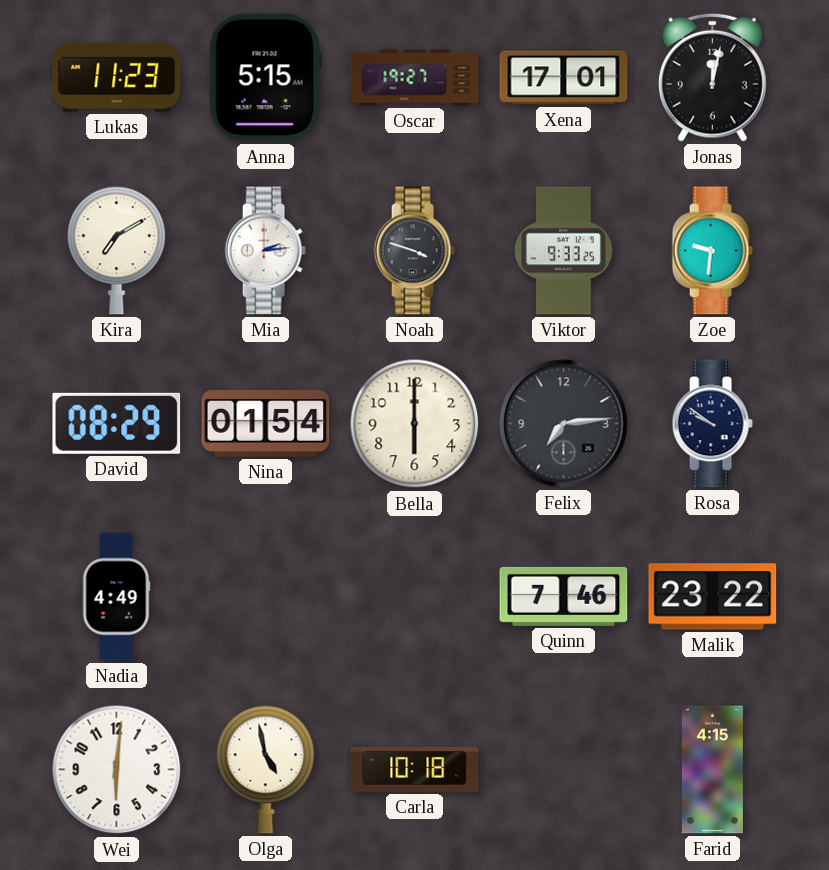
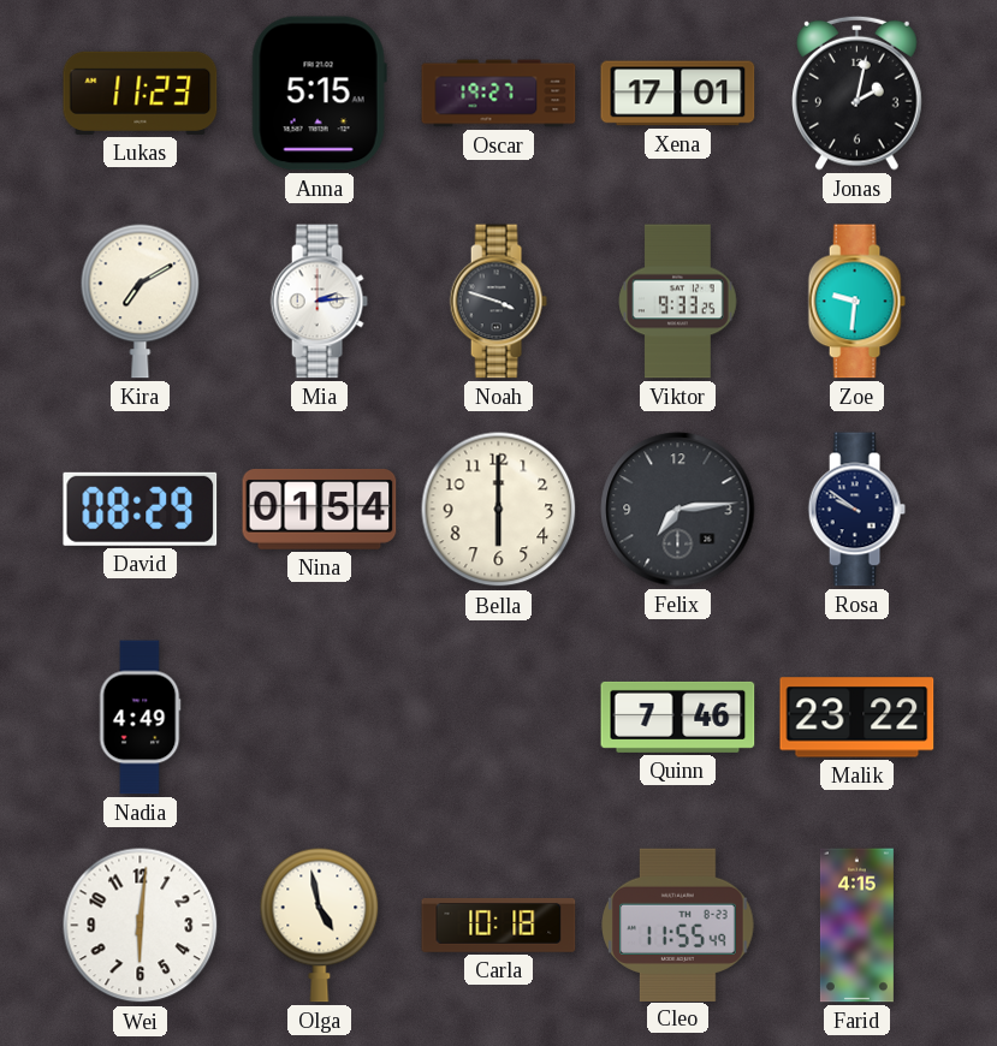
Jonas: 12:02 -> 2:02
Cleo: none -> 11:55
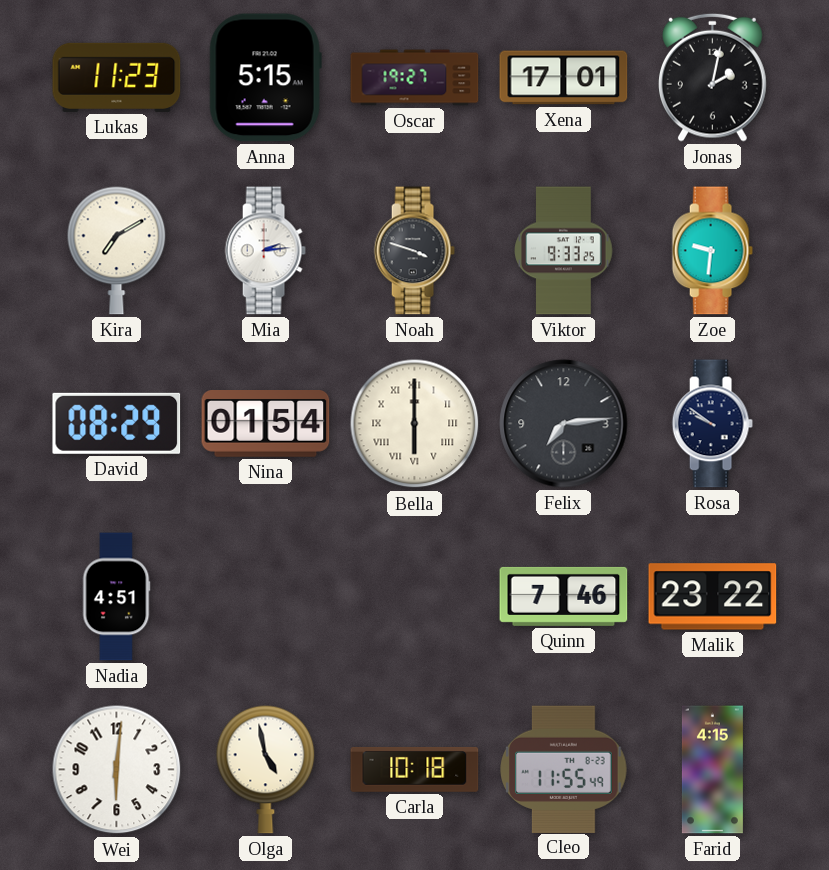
Bella numerals: Arabic -> Roman
Nadia: 4:49 -> 4:51
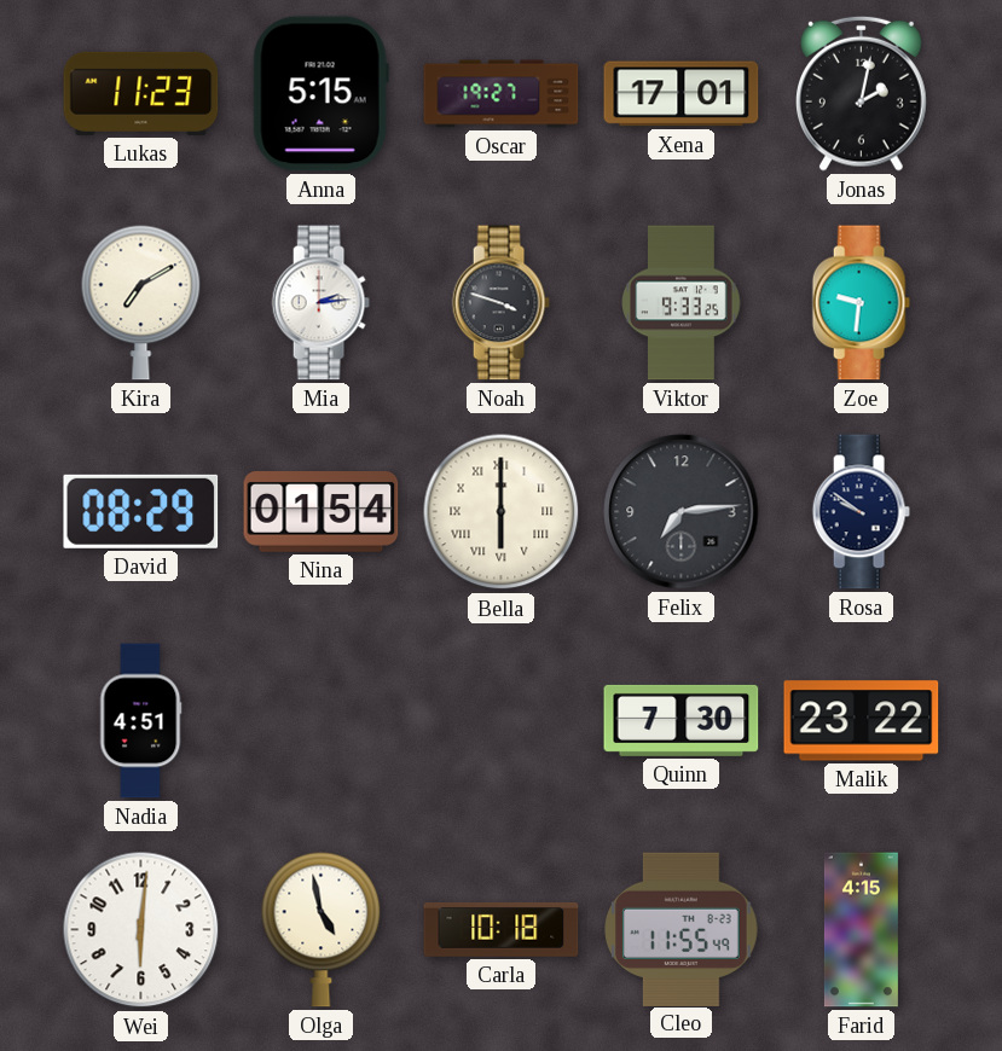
Quinn: 7:46 -> 7:30
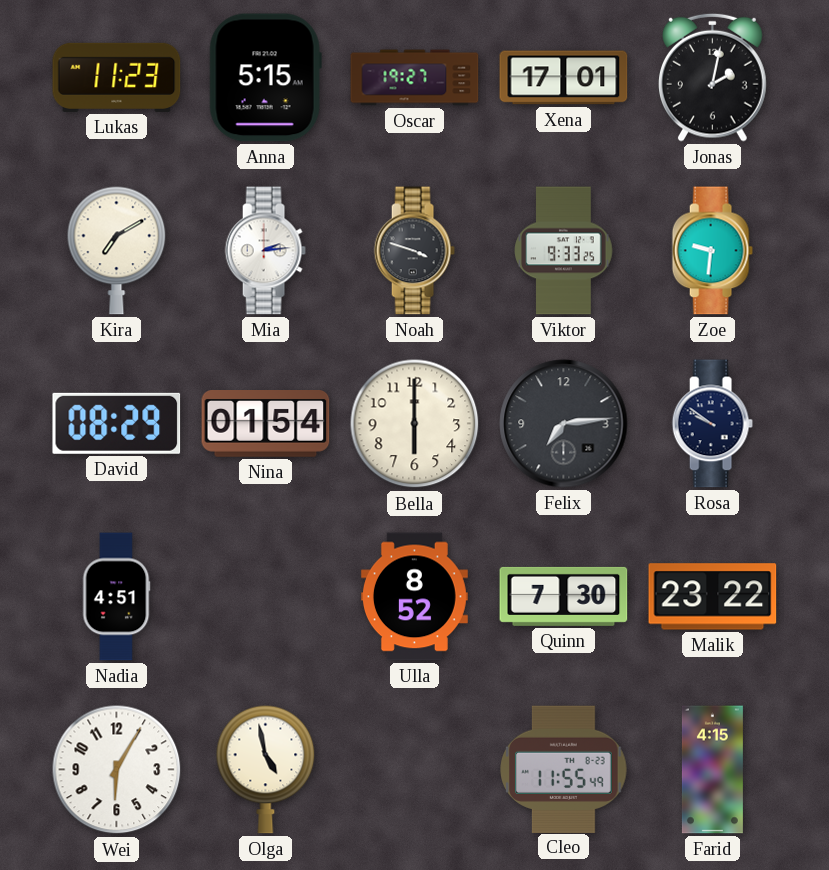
Bella numerals: Roman -> Arabic
Ulla: none -> 8:52
Wei: 6:01 -> 6:05
Carla: 10:18 -> none
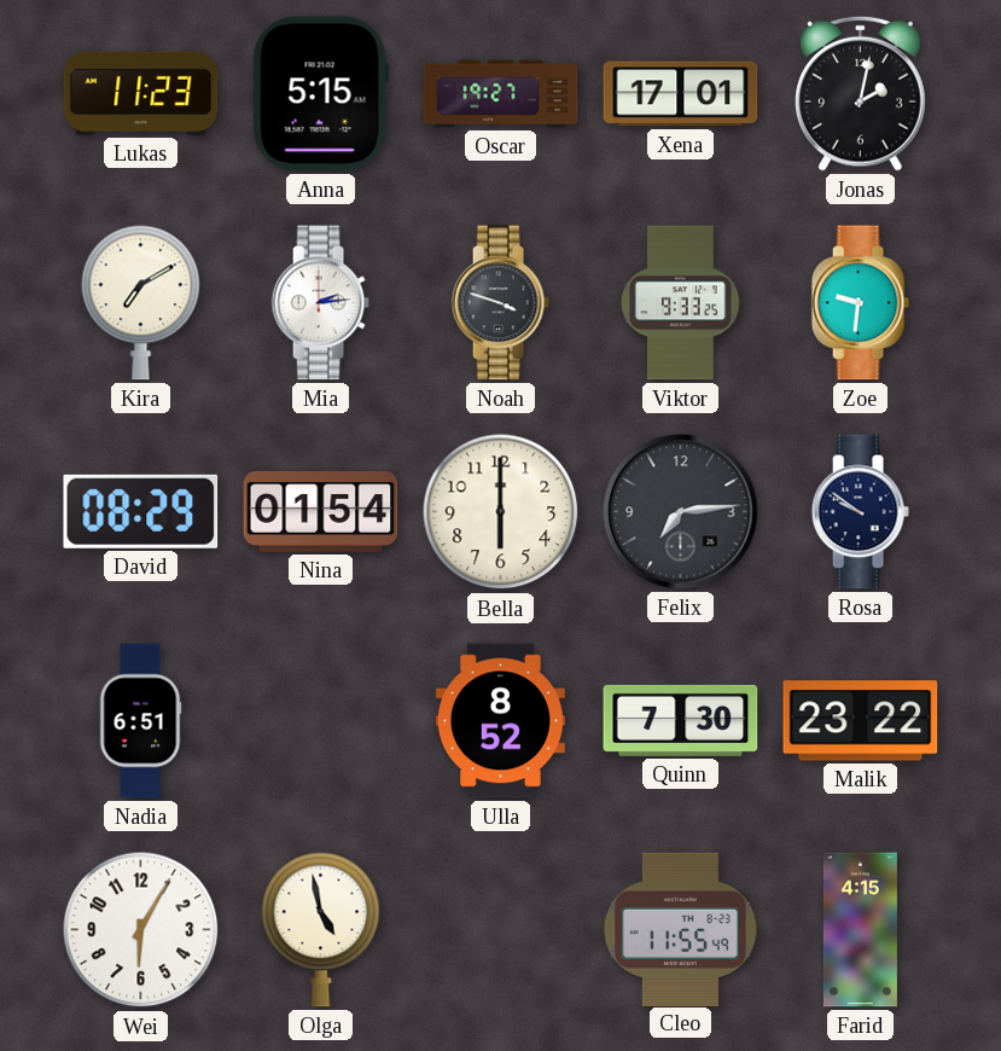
Nadia: 4:51 -> 6:51
